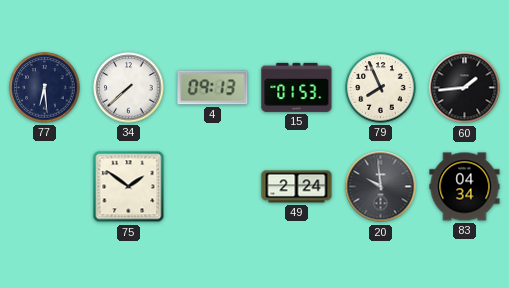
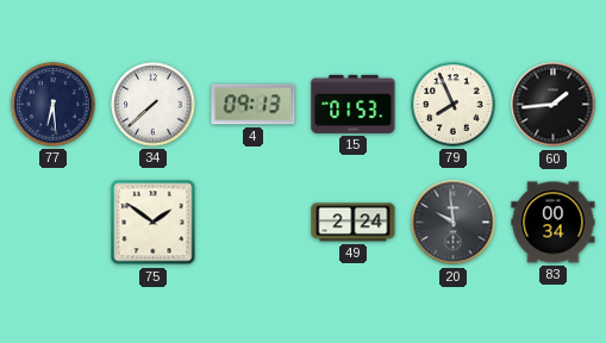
83: 04:34 -> 00:34
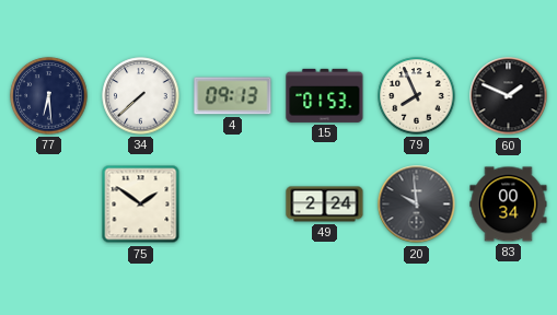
60: 1:44 -> 1:49
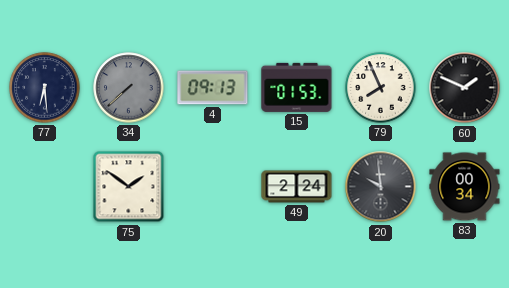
34 dial: white -> grey
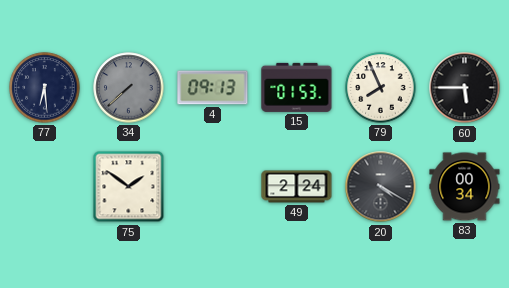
60: 1:49 -> 5:45
20: 9:59 -> 4:20
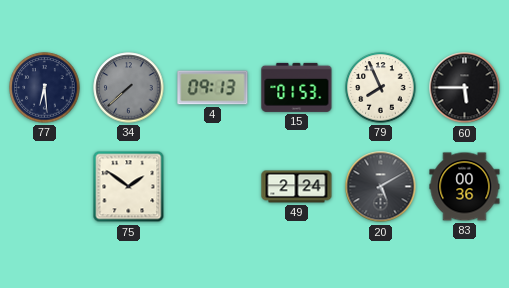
20: 4:20 -> 5:10
83: 00:34 -> 00:36
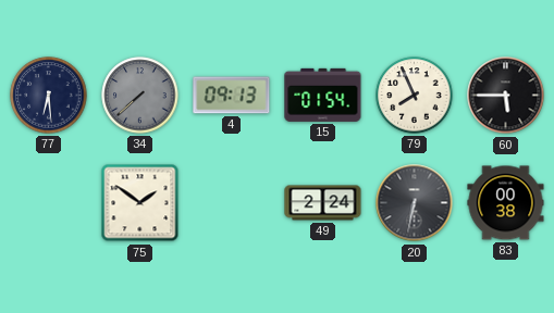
15: 01:53 -> 01:54
20: 5:10 -> 6:32
83: 00:36 -> 00:38
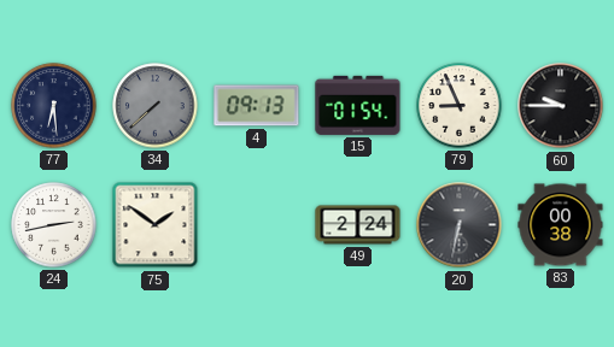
79: 7:56 -> 8:56
60: 5:45 -> 9:45
24: none -> 2:43
